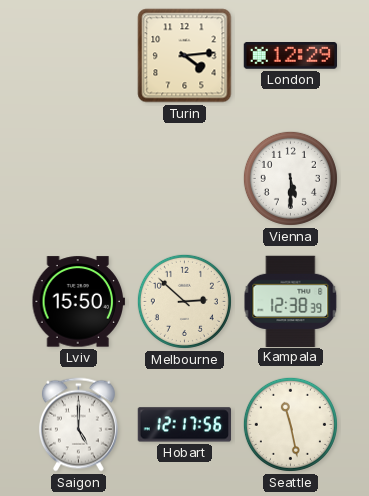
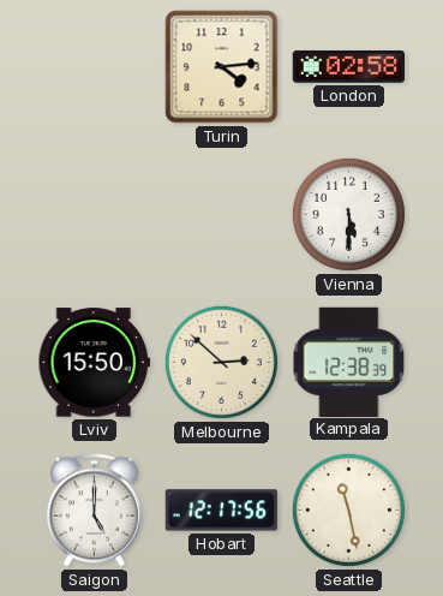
London: 12:29 -> 02:58
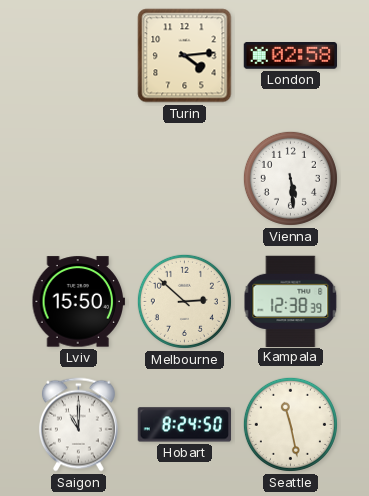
Vienna: 5:30 -> 5:29
Saigon: 5:00 -> 11:00
Hobart: 12:17 -> 8:24
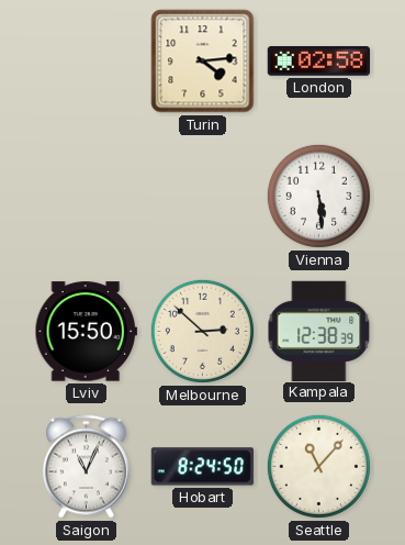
Saigon: 11:00 -> 11:04
Seattle: 11:28 -> 11:07
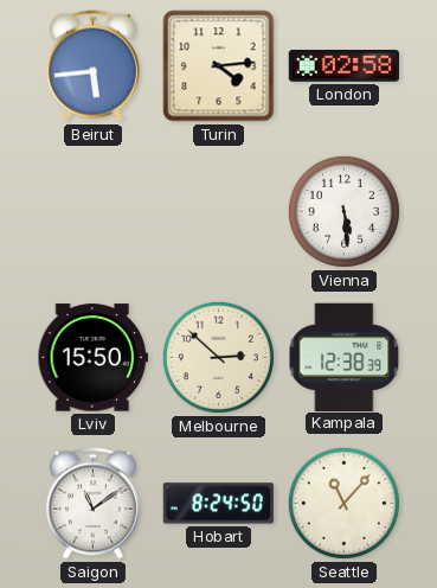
Beirut: none -> 5:44
Saigon: 11:04 -> 11:09
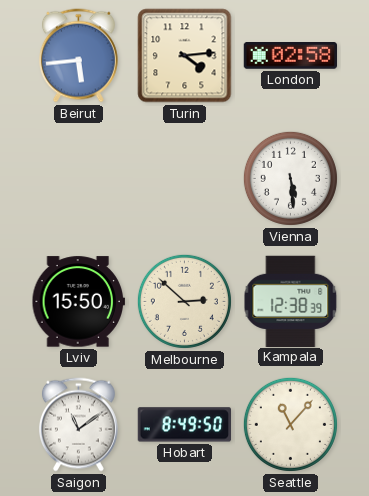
Hobart: 8:24 -> 8:49
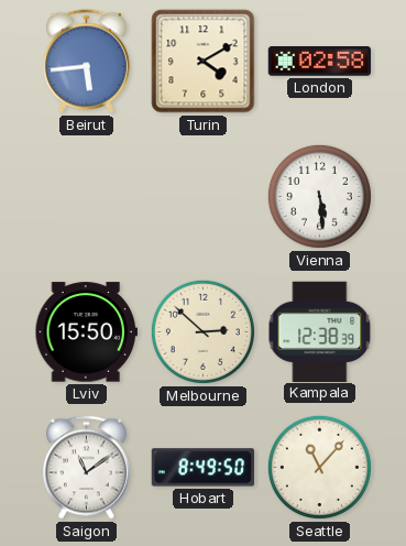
Turin: 4:14 -> 4:10
